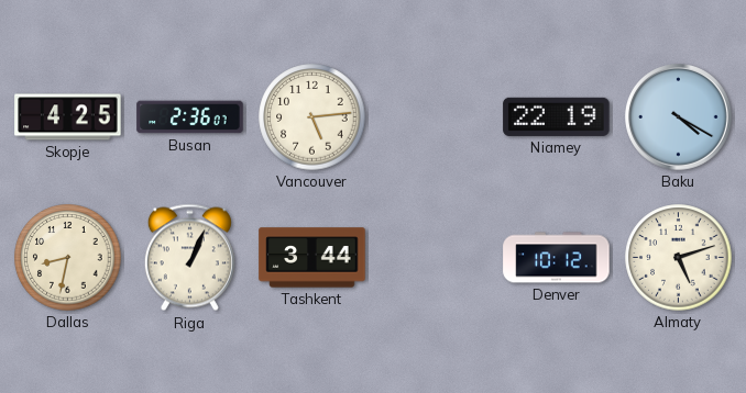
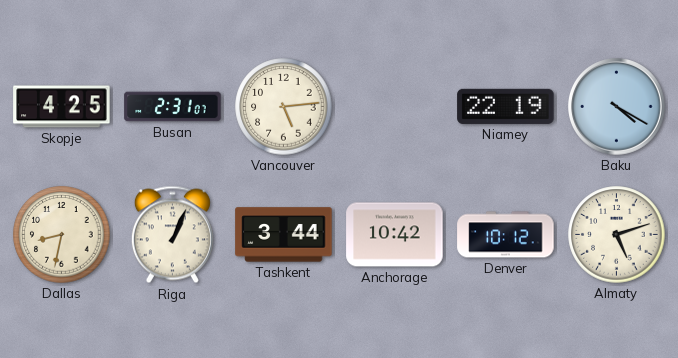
Busan: 2:36 -> 2:31
Anchorage: none -> 10:42
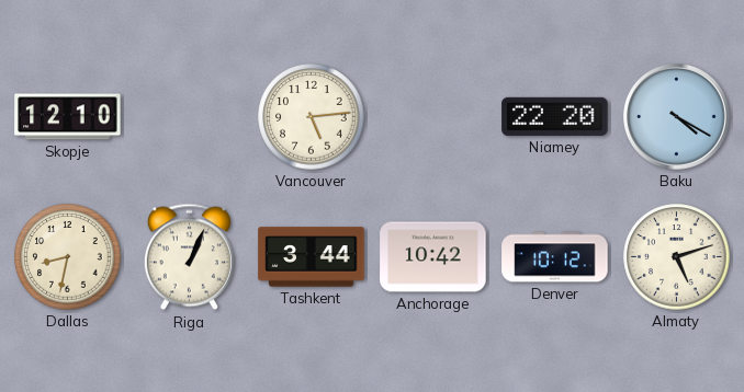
Skopje: 4:25 -> 12:10
Busan: 2:31 -> none
Niamey: 22:19 -> 22:20
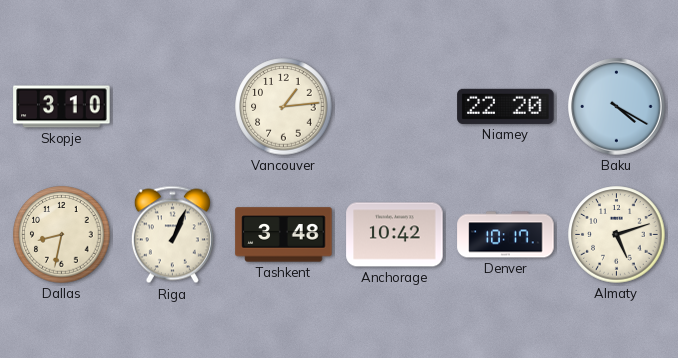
Skopje: 12:10 -> 3:10
Vancouver: 5:14 -> 1:14
Tashkent: 3:44 -> 3:48
Denver: 10:12 -> 10:17
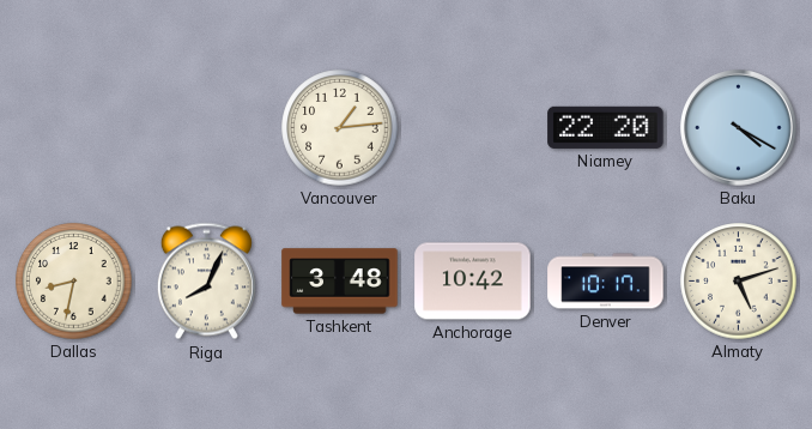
Skopje: 3:10 -> none
Riga: 1:04 -> 8:04
